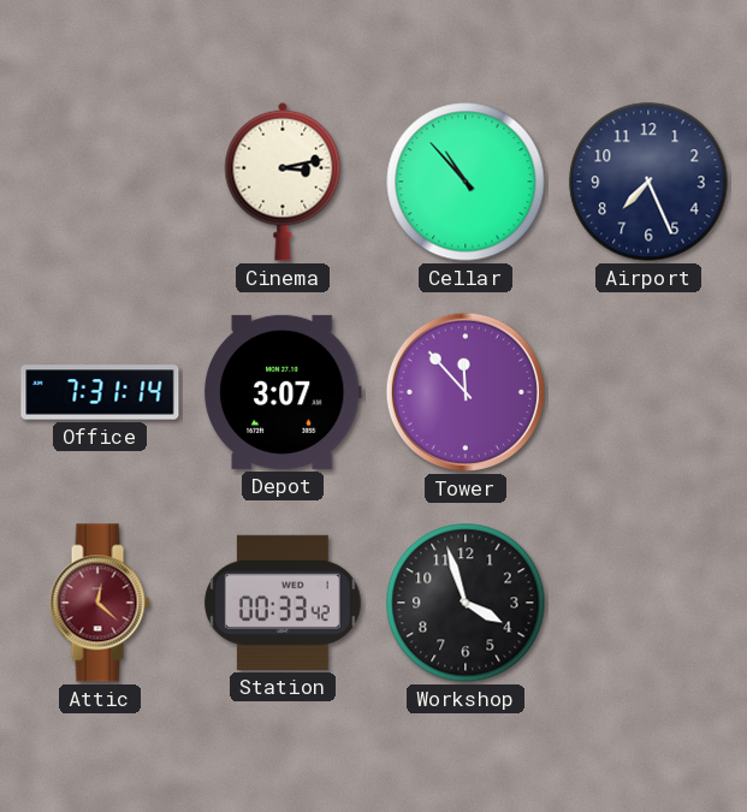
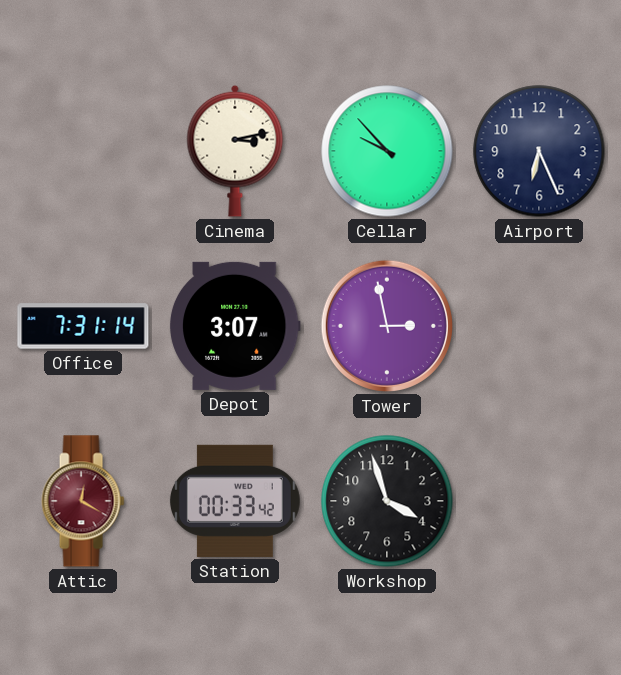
Cellar: 10:53 -> 9:53
Airport: 7:26 -> 6:26
Tower: 11:53 -> 2:58
Attic: 12:22 -> 12:20
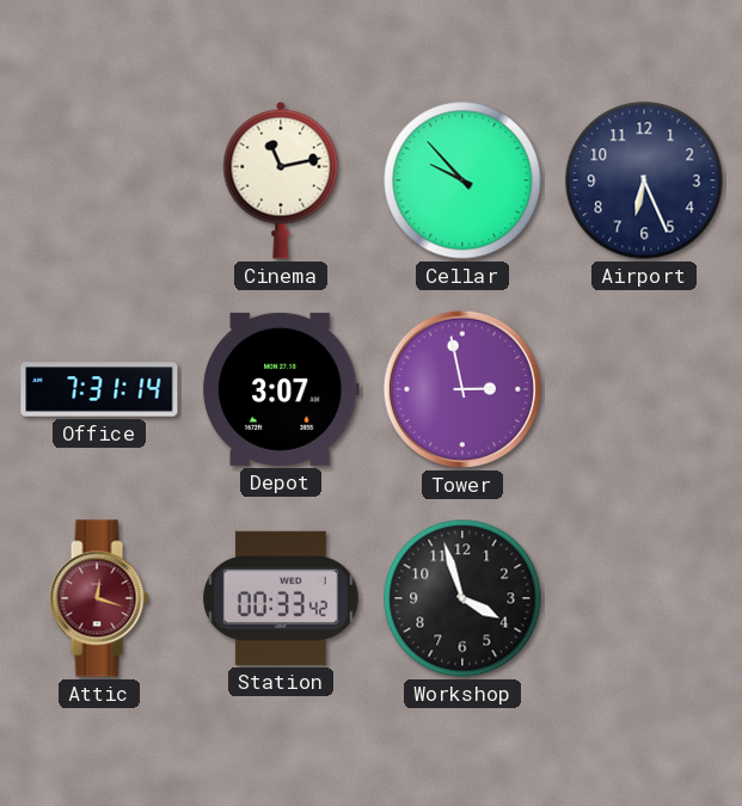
Cinema: 3:13 -> 11:13
Attic: 12:20 -> 12:18
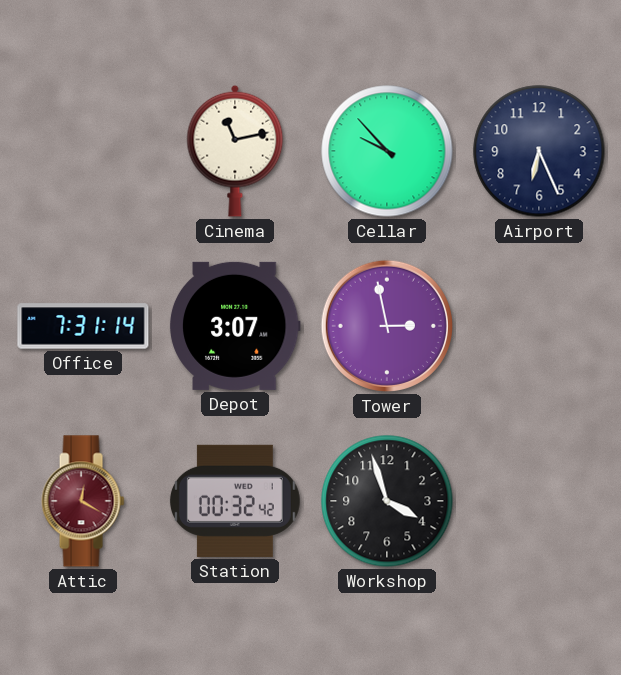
Attic: 12:18 -> 12:20
Station: 00:33 -> 00:32
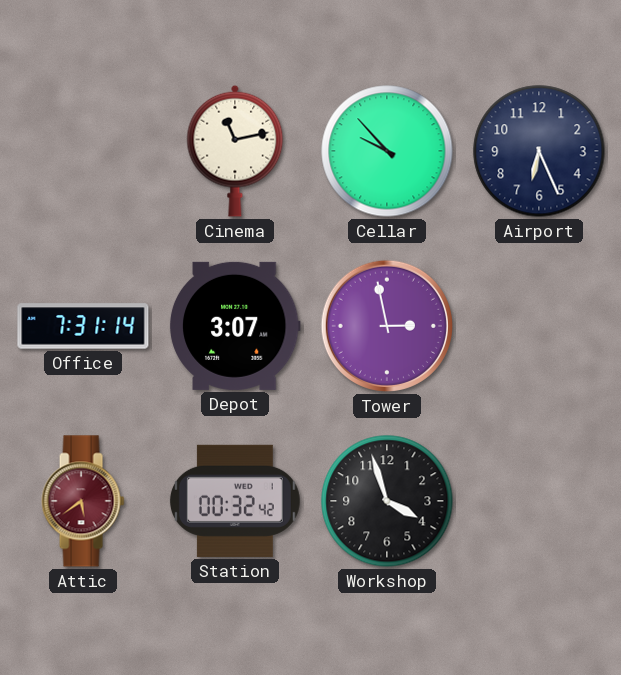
Attic: 12:20 -> 5:39
